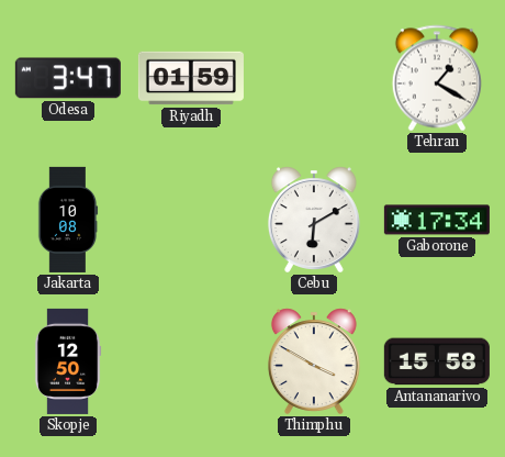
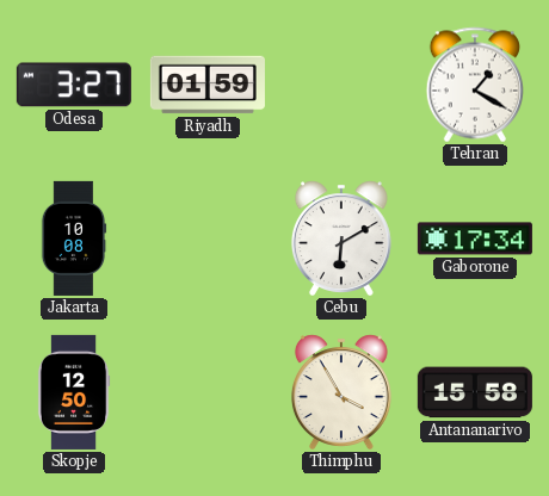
Odesa: 3:47 -> 3:27
Thimphu: 3:50 -> 3:55
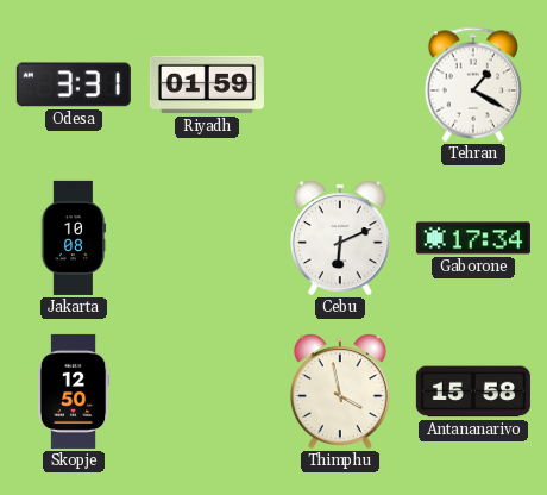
Odesa: 3:27 -> 3:31
Cebu: 6:10 -> 6:11
Thimphu: 3:55 -> 3:58
